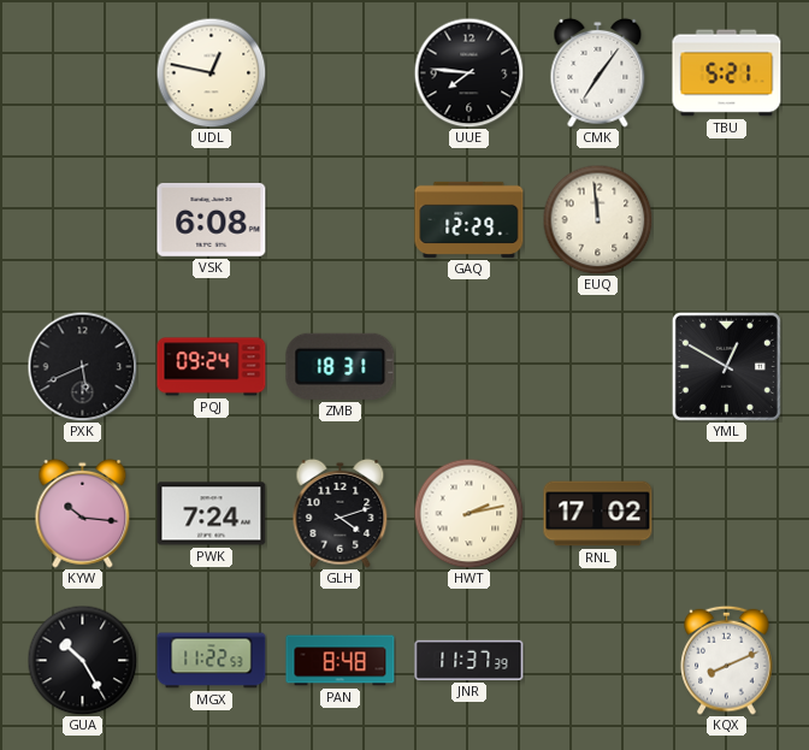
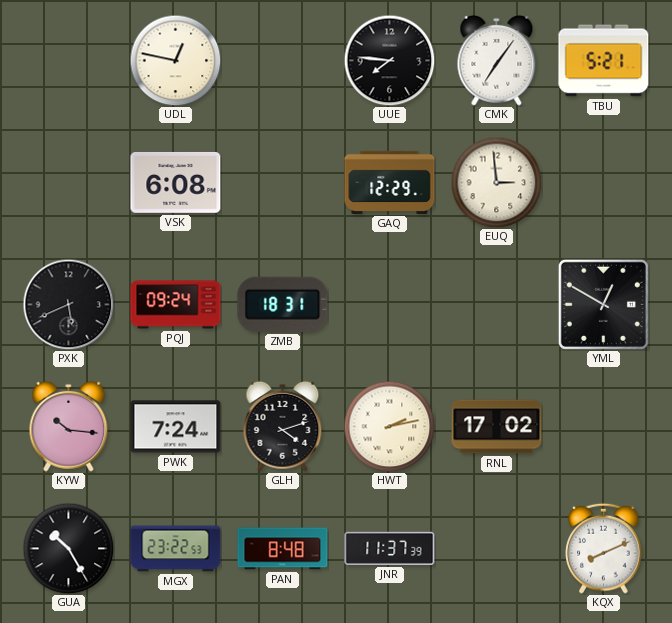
EUQ: 11:59 -> 2:59
MGX: 11:22 -> 23:22
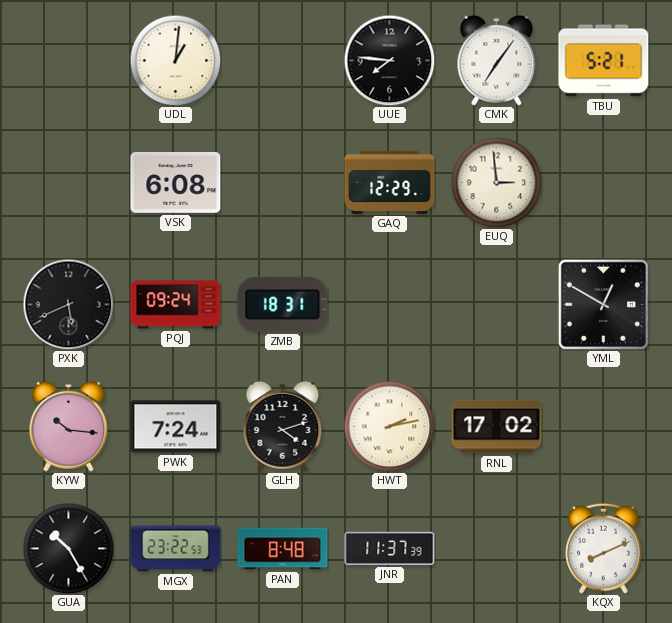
UDL: 12:47 -> 1:01
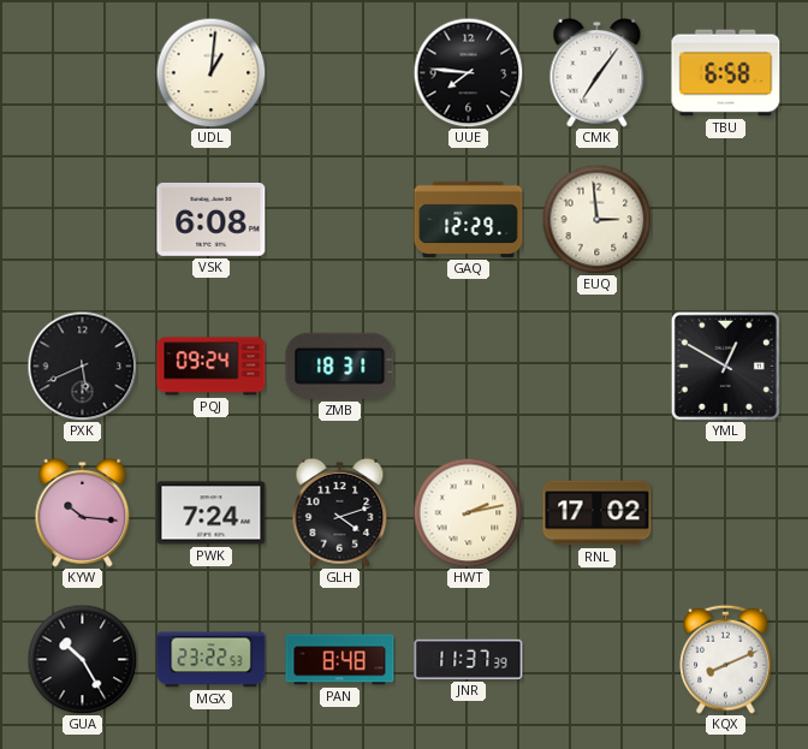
TBU: 5:21 -> 6:58
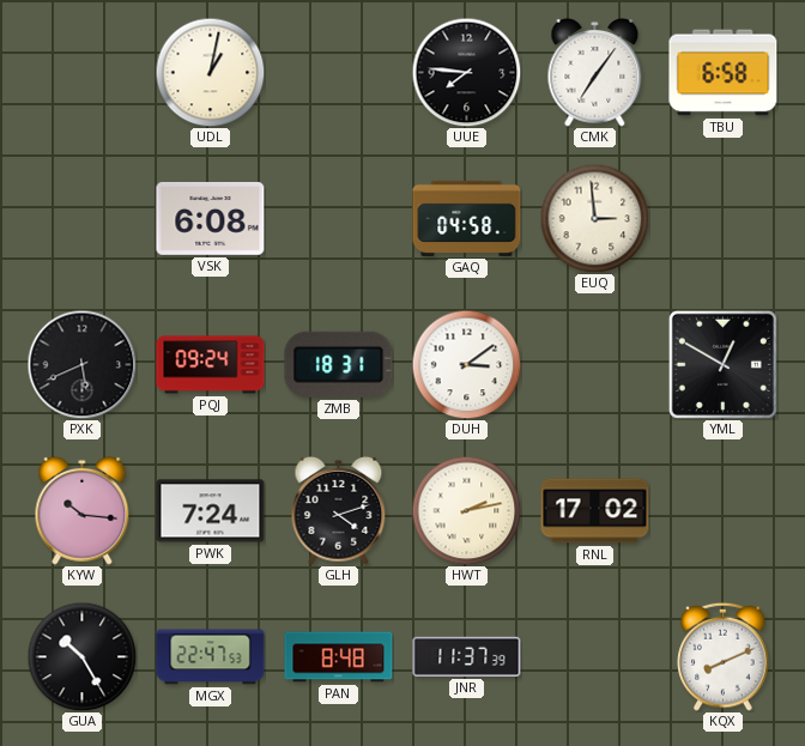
UDL: 1:01 -> 1:02
GAQ: 12:29 -> 04:58
DUH: none -> 3:09
MGX: 23:22 -> 22:47
